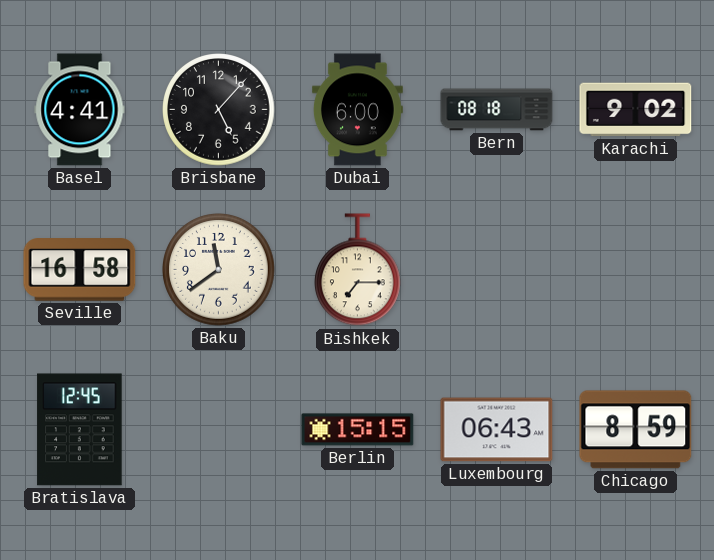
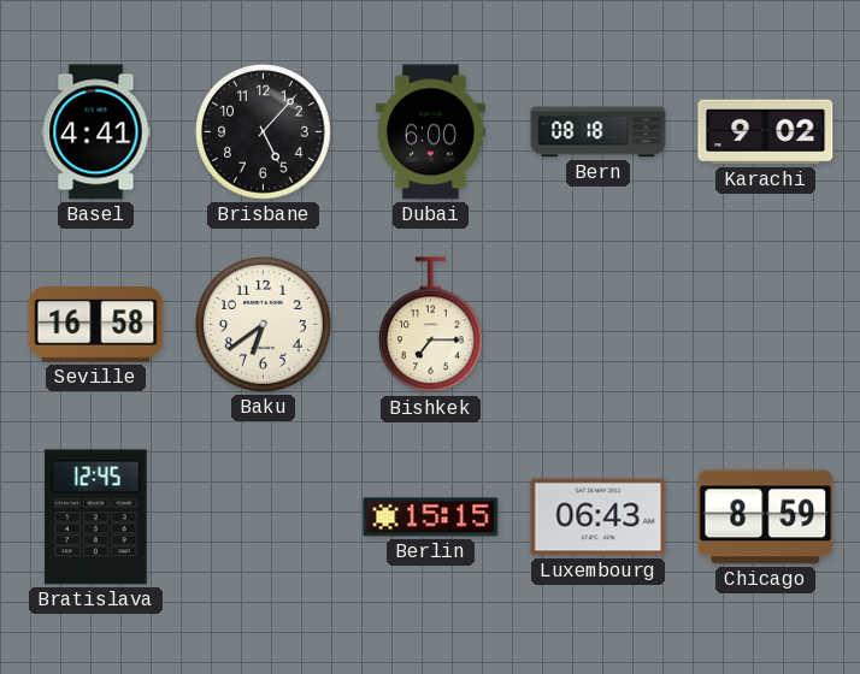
Baku: 11:39 -> 6:39
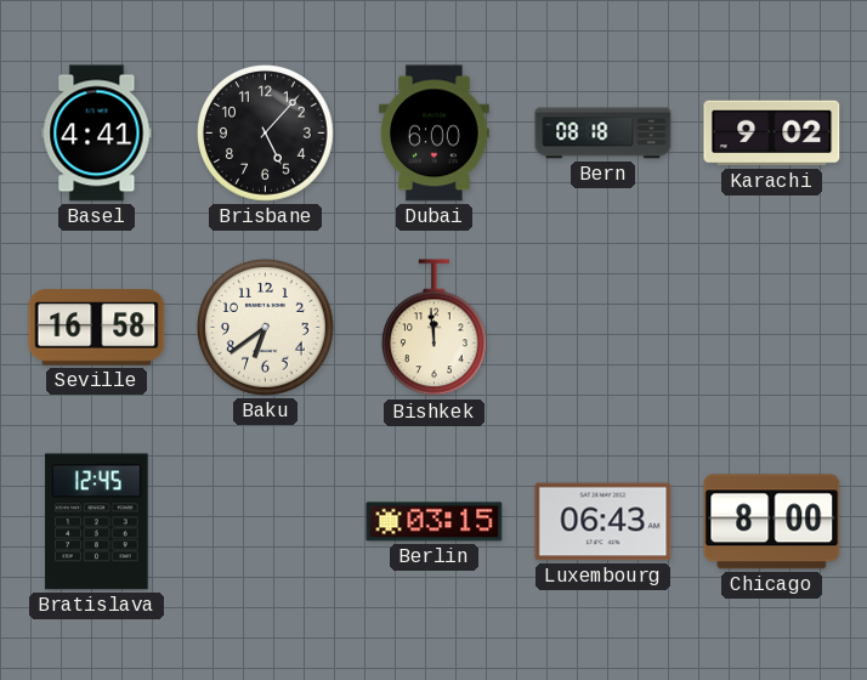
Bishkek: 7:15 -> 11:59
Berlin: 15:15 -> 03:15
Chicago: 8:59 -> 8:00
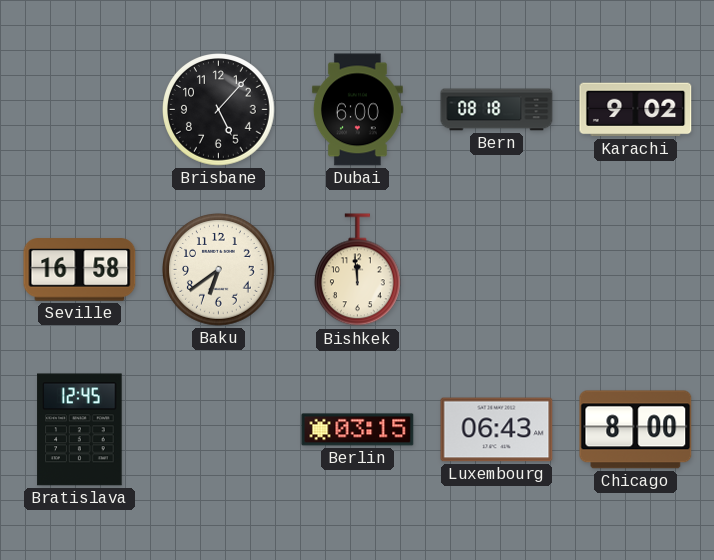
Basel: 4:41 -> none
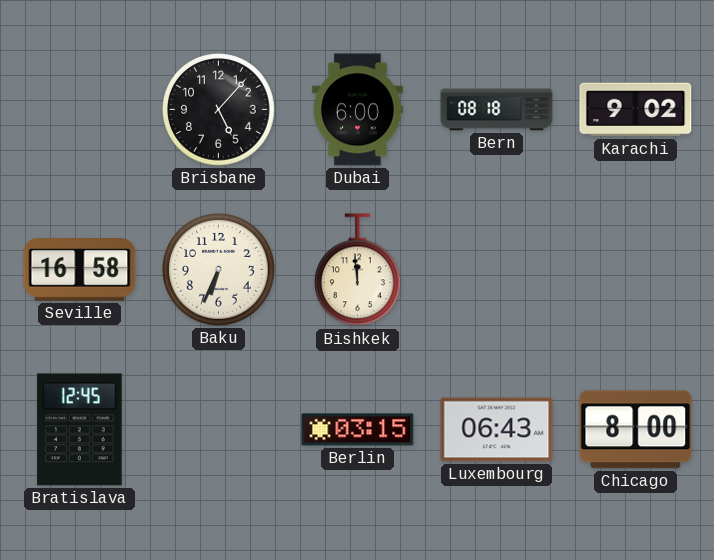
Baku: 6:39 -> 6:34
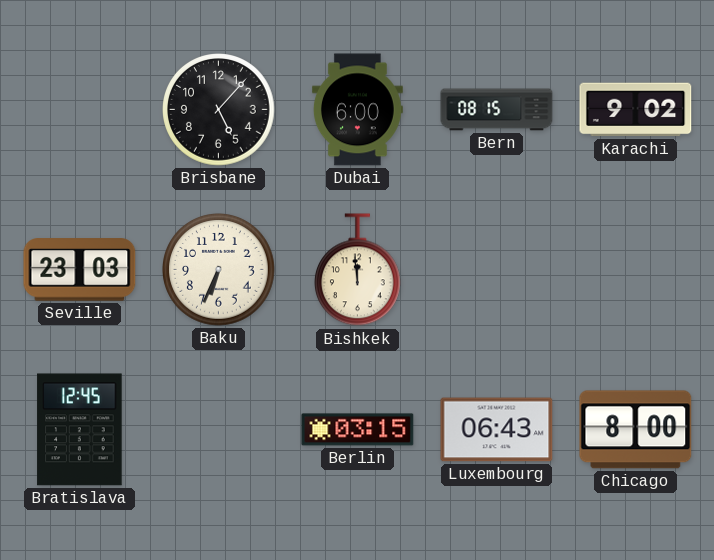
Bern: 08:18 -> 08:15
Seville: 16:58 -> 23:03
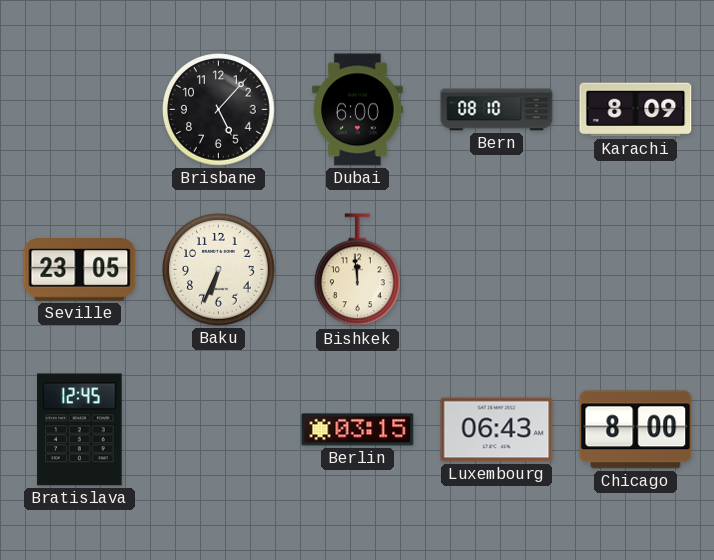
Bern: 08:15 -> 08:10
Karachi: 9:02 -> 8:09
Seville: 23:03 -> 23:05
